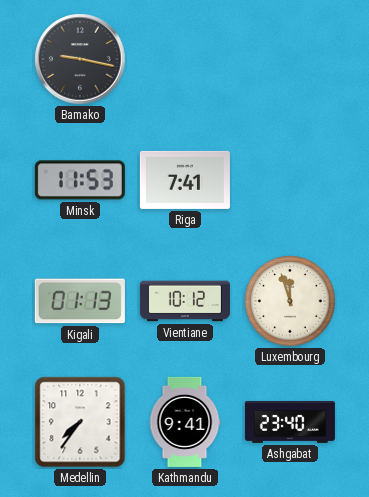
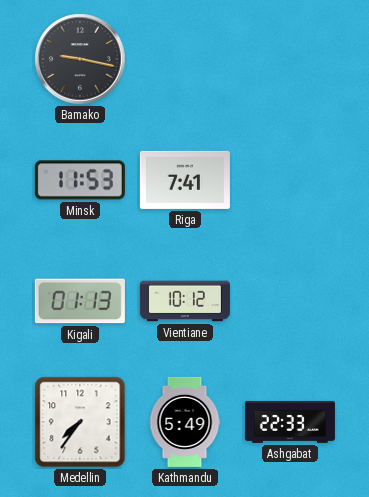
Luxembourg: 11:57 -> none
Kathmandu: 9:41 -> 5:49
Ashgabat: 23:40 -> 22:33
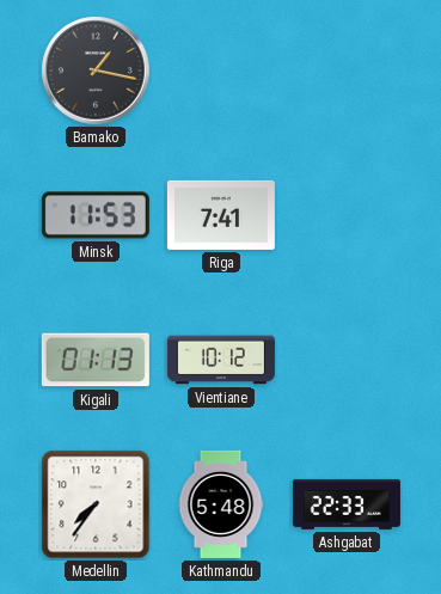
Bamako: 9:17 -> 1:17
Kathmandu: 5:49 -> 5:48
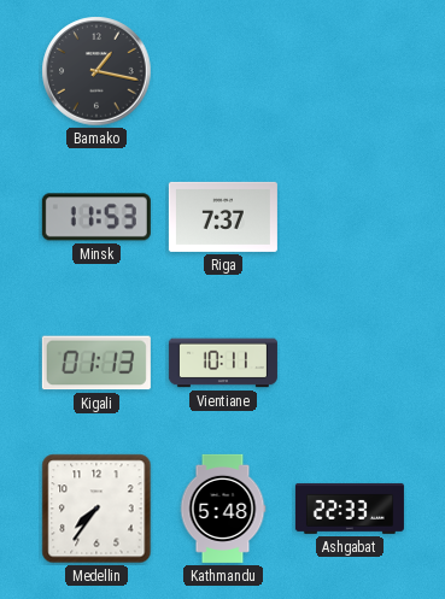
Riga: 7:41 -> 7:37
Vientiane: 10:12 -> 10:11
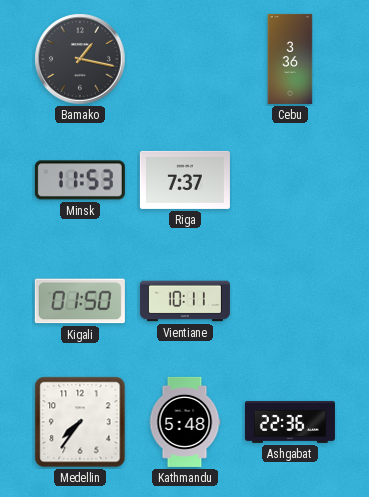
Cebu: none -> 3:36
Kigali: 01:13 -> 01:50
Ashgabat: 22:33 -> 22:36
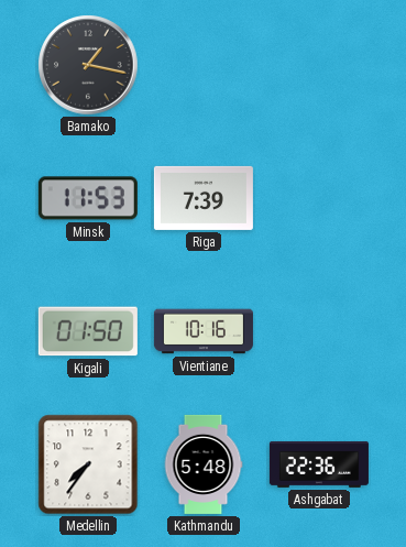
Cebu: 3:36 -> none
Riga: 7:37 -> 7:39
Vientiane: 10:11 -> 10:16
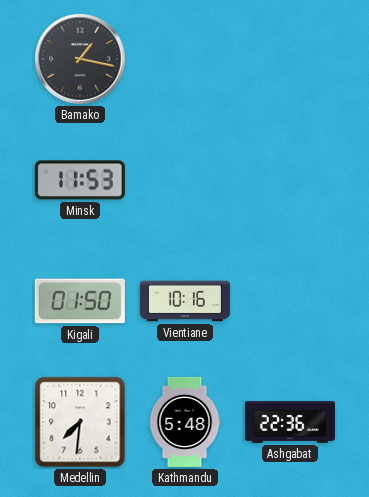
Riga: 7:39 -> none
Medellin: 7:36 -> 7:31
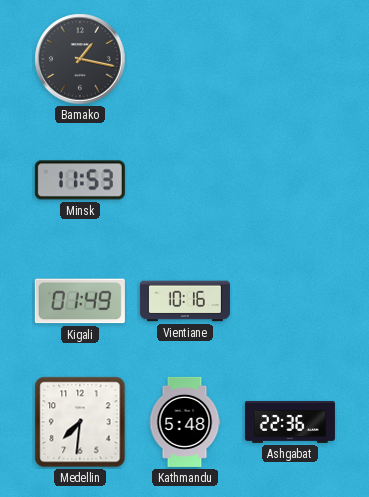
Kigali: 01:50 -> 01:49
